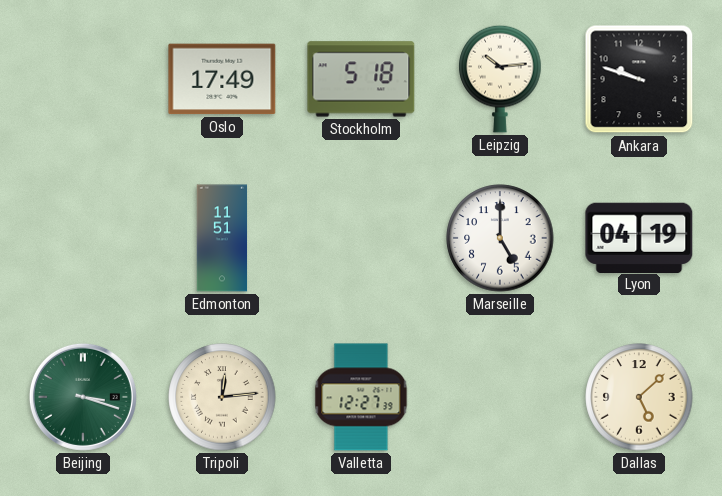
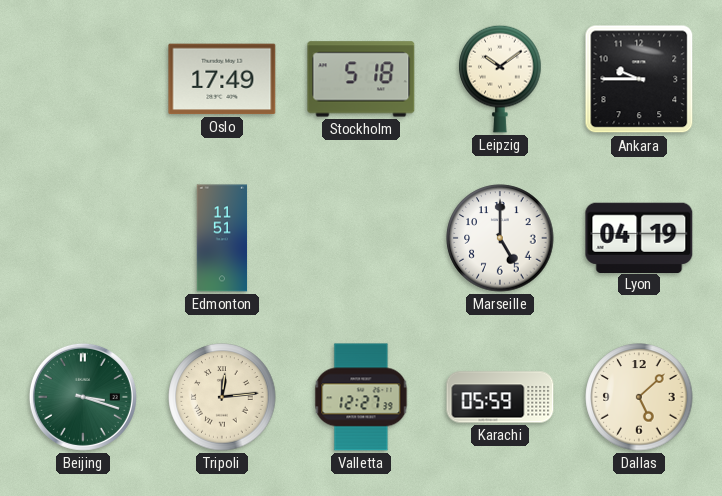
Leipzig: 10:14 -> 10:09
Ankara: 9:48 -> 9:45
Karachi: none -> 05:59
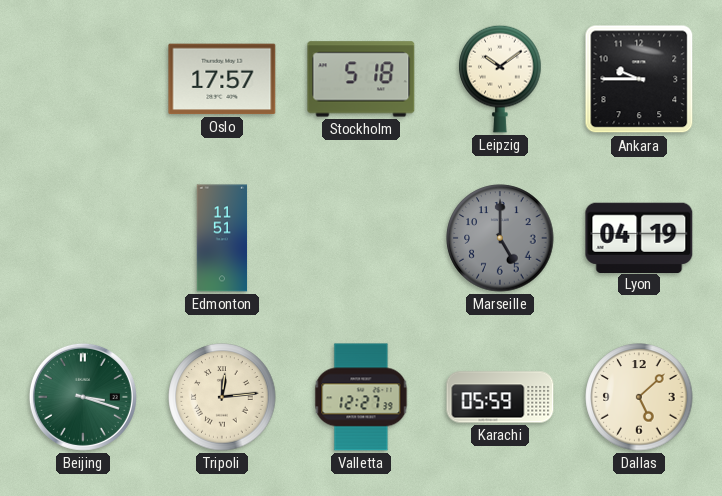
Oslo: 17:49 -> 17:57
Marseille dial: white -> grey
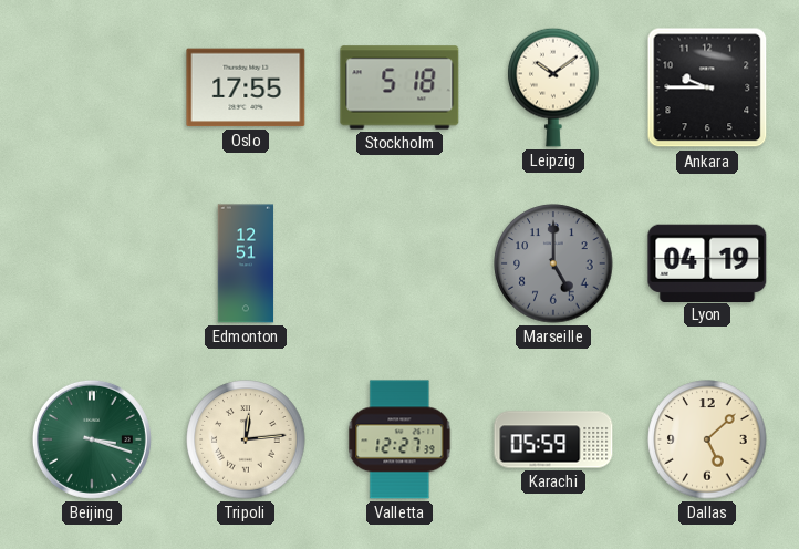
Oslo: 17:57 -> 17:55
Edmonton: 11:51 -> 12:51
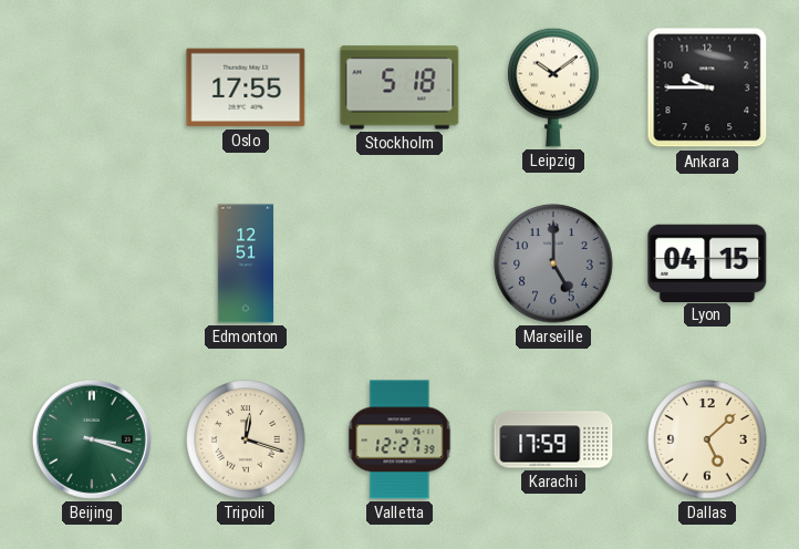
Lyon: 04:19 -> 04:15
Tripoli: 12:14 -> 12:18
Karachi: 05:59 -> 17:59
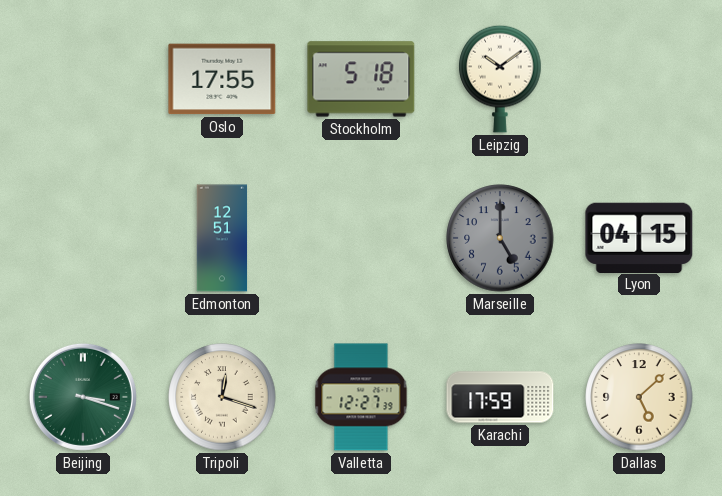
Ankara: 9:45 -> none
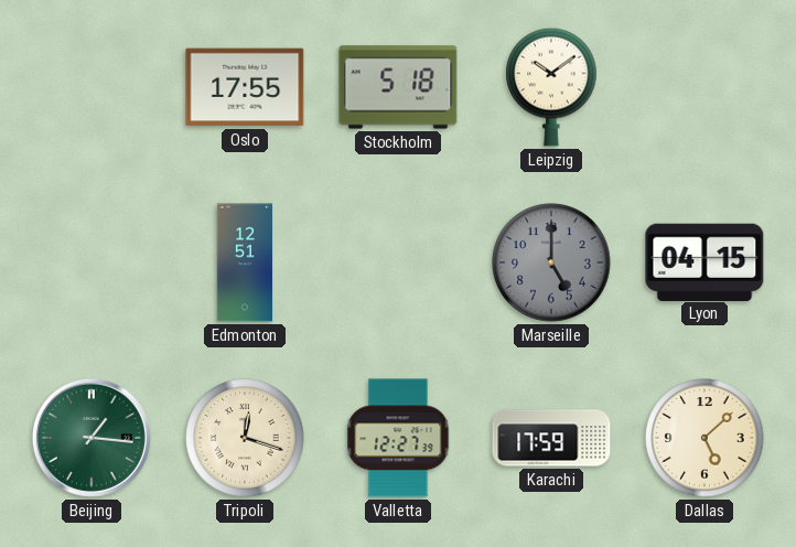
Beijing: 3:18 -> 1:16
